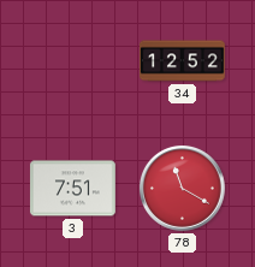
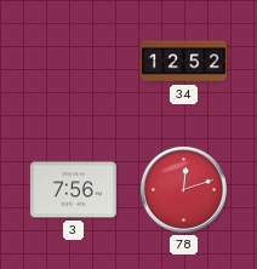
3: 7:51 -> 7:56
78: 11:20 -> 12:12
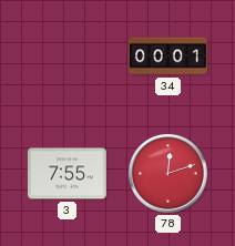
34: 12:52 -> 00:01
3: 7:56 -> 7:55
